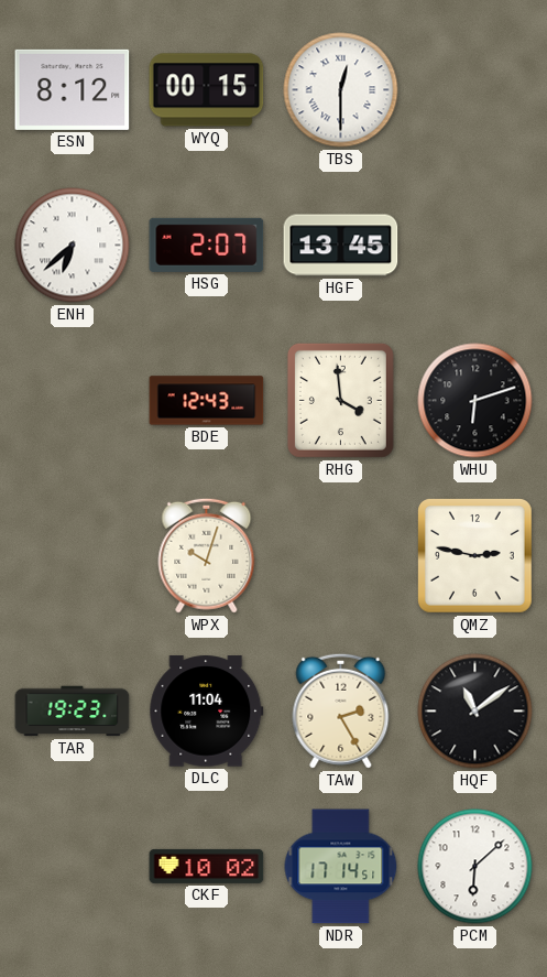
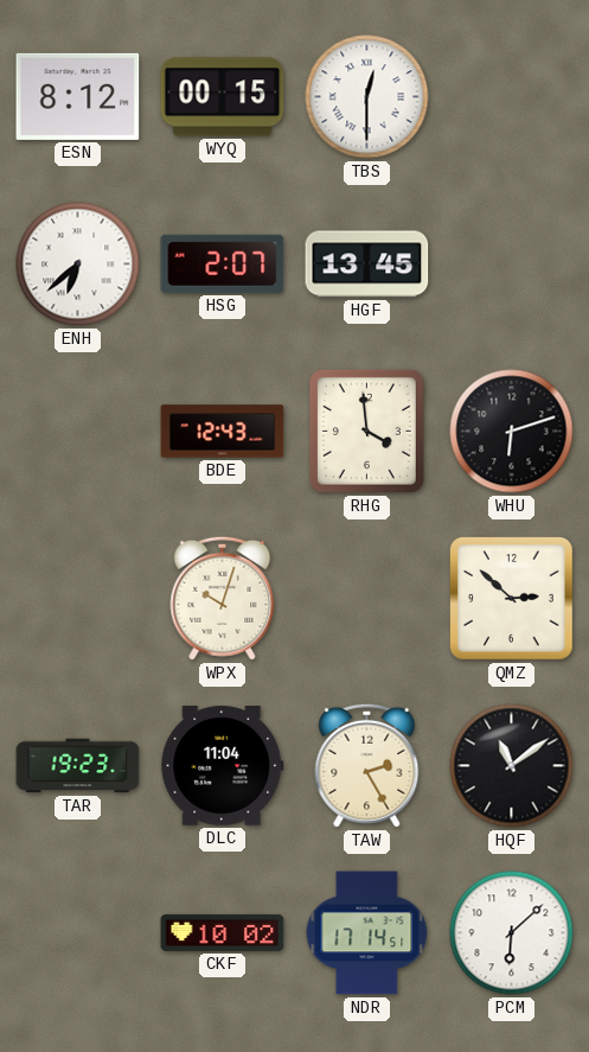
QMZ: 2:47 -> 2:52
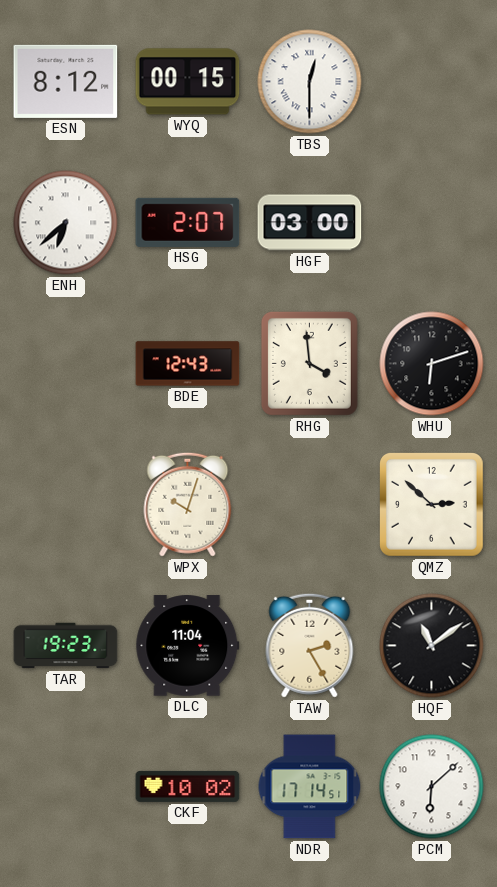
HGF: 13:45 -> 03:00
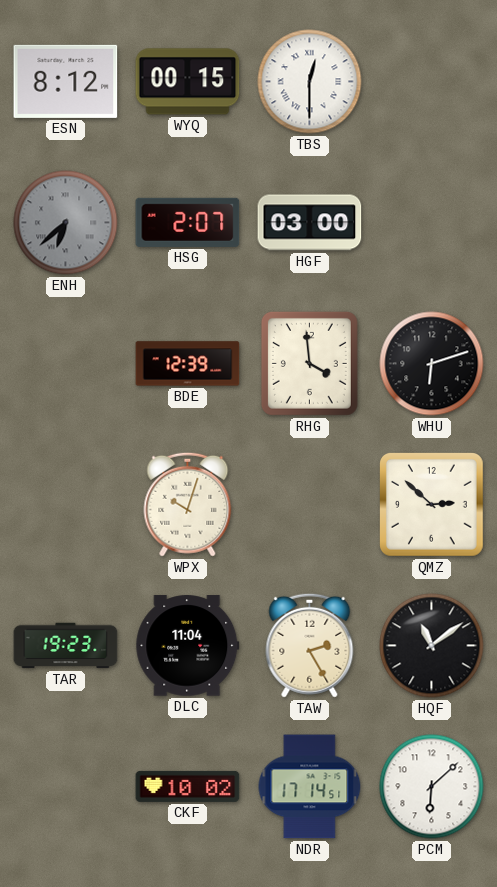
ENH dial: white -> grey
BDE: 12:43 -> 12:39
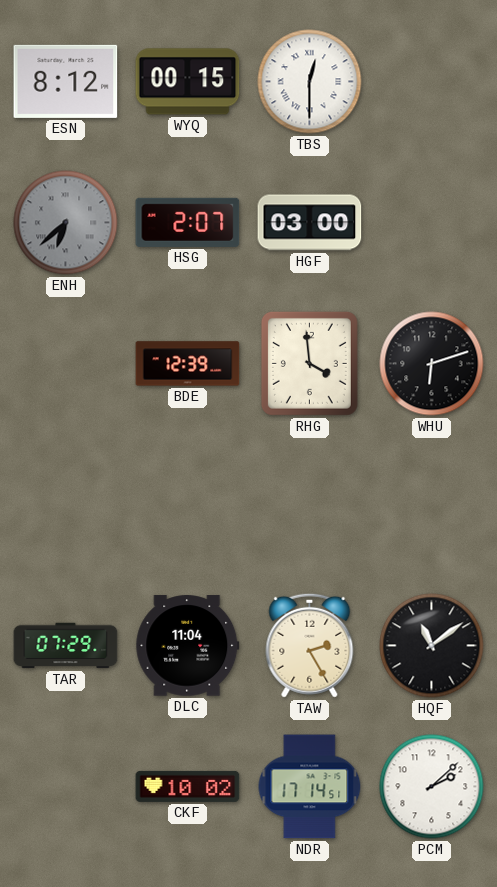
WPX: 10:03 -> none
QMZ: 2:52 -> none
TAR: 19:23 -> 07:29
PCM: 6:08 -> 2:08
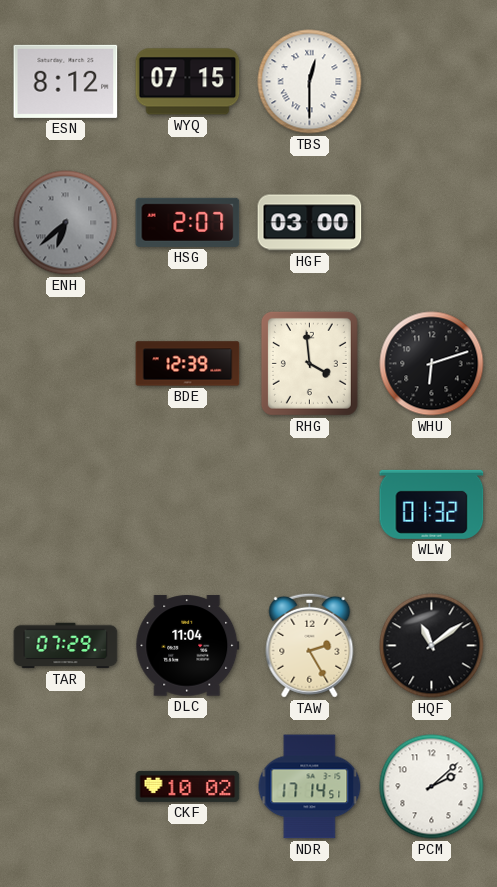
WYQ: 00:15 -> 07:15
WLW: none -> 01:32
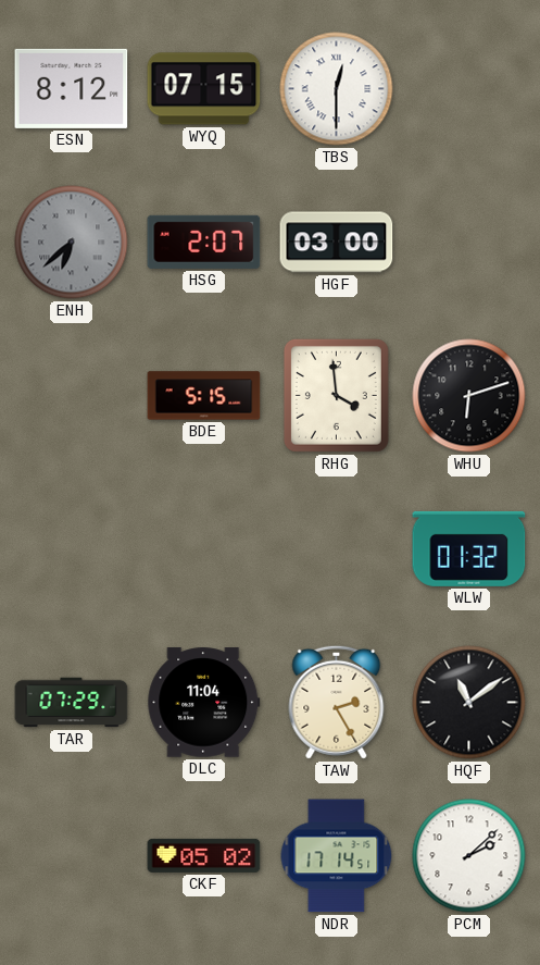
BDE: 12:39 -> 5:15
CKF: 10:02 -> 05:02
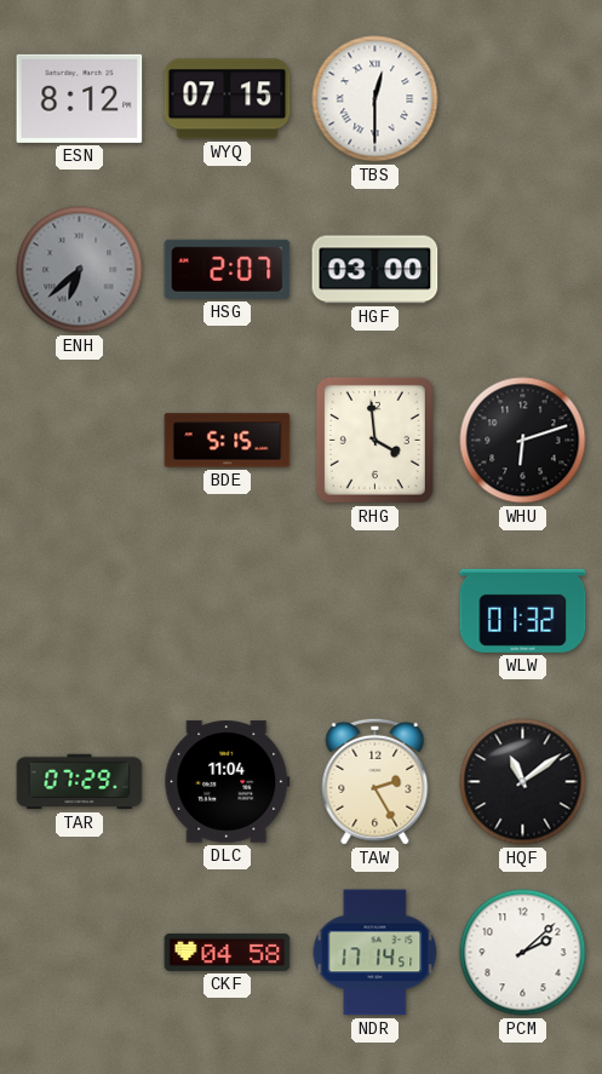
CKF: 05:02 -> 04:58
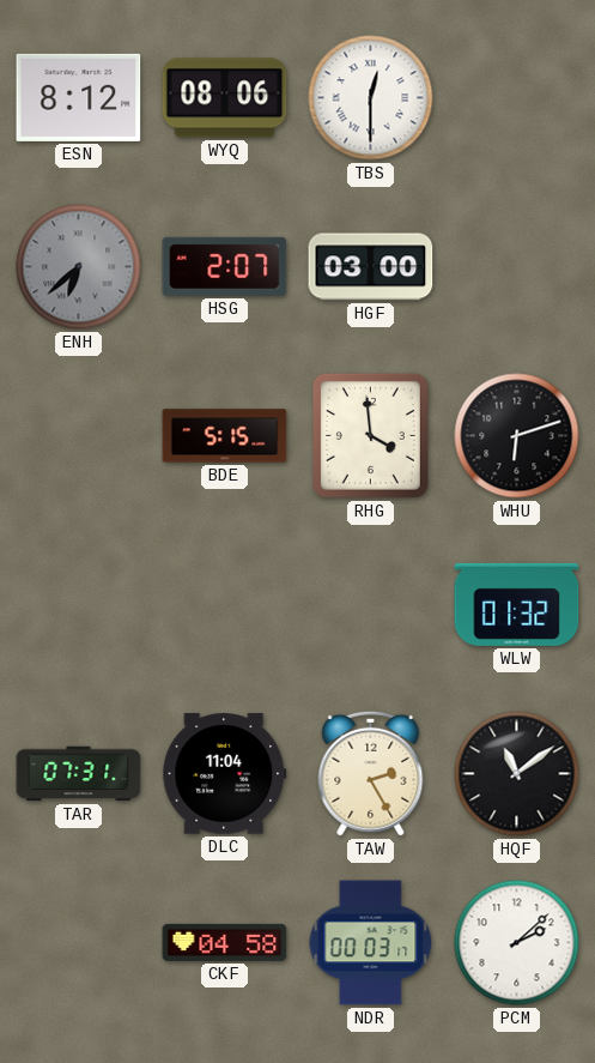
WYQ: 07:15 -> 08:06
TAR: 07:29 -> 07:31
NDR: 17:14 -> 00:03
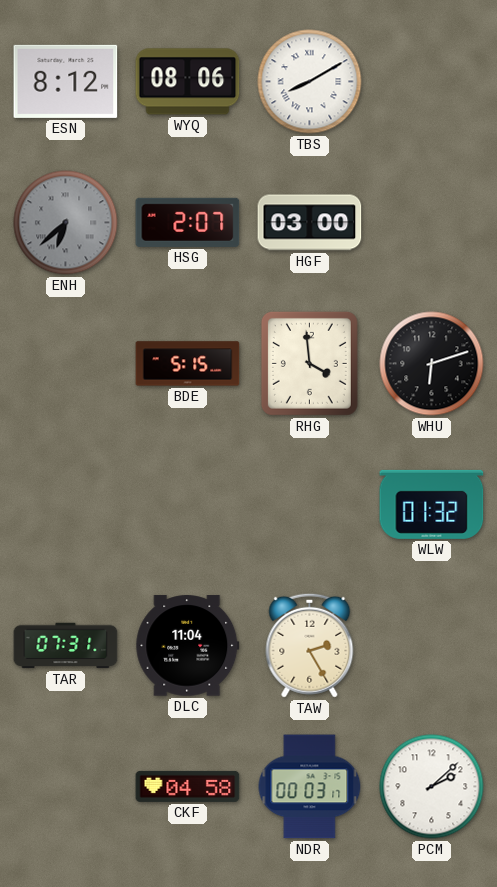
TBS: 12:30 -> 8:10
HQF: 11:09 -> none
